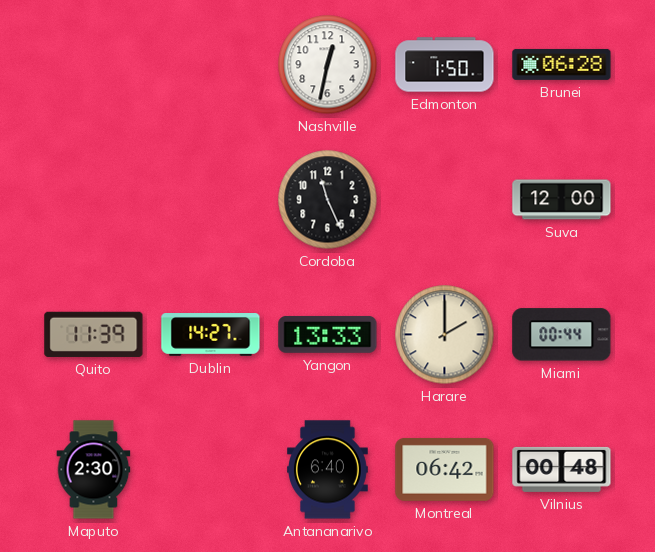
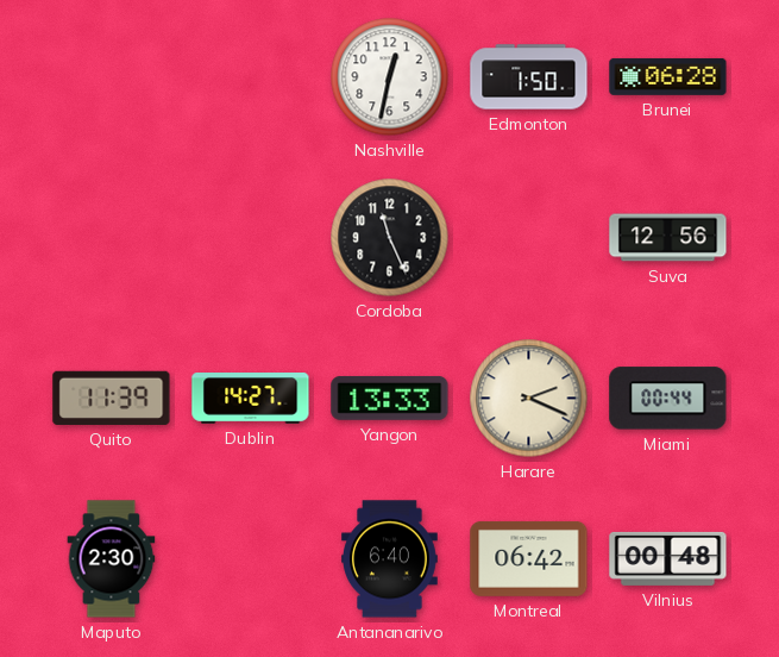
Suva: 12:00 -> 12:56
Harare: 2:00 -> 2:19
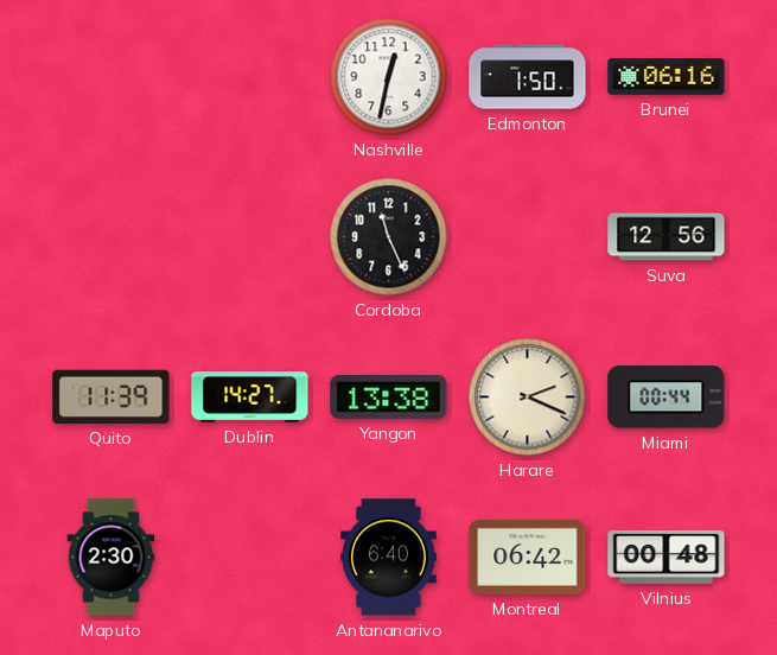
Brunei: 06:28 -> 06:16
Yangon: 13:33 -> 13:38
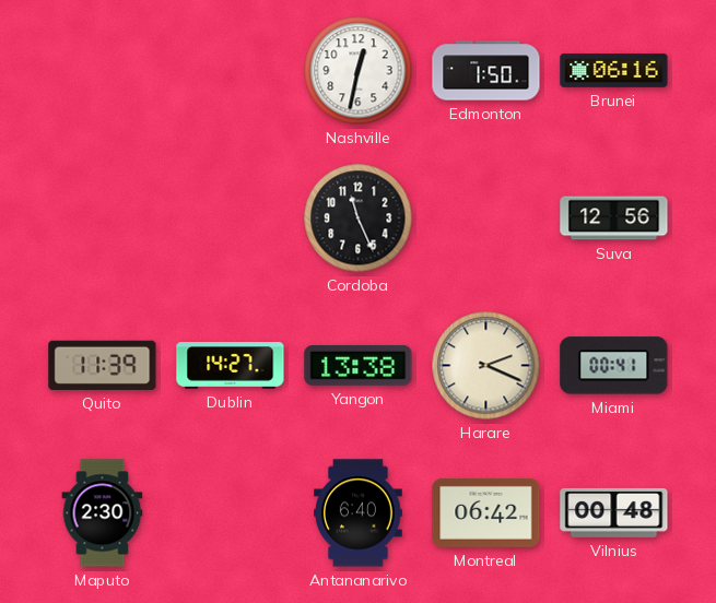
Miami: 00:44 -> 00:41
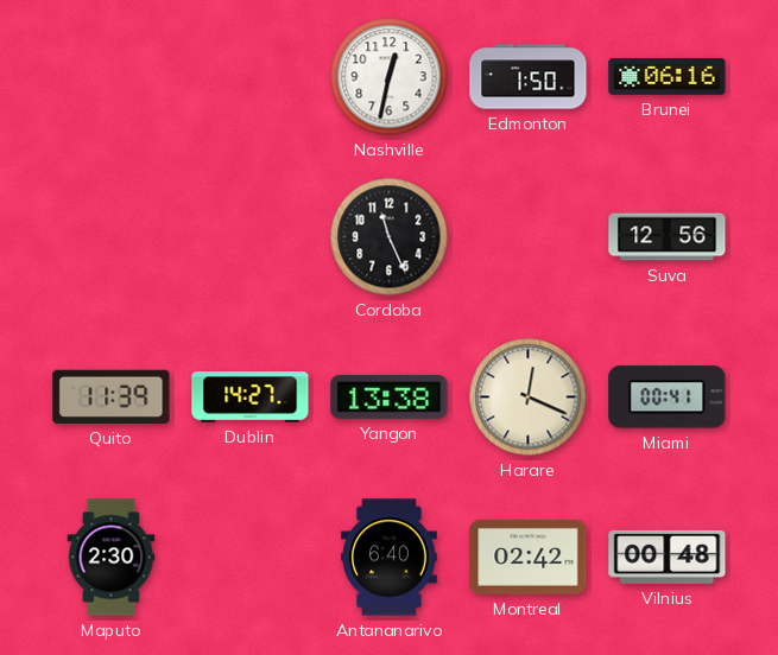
Harare: 2:19 -> 12:19
Montreal: 06:42 -> 02:42
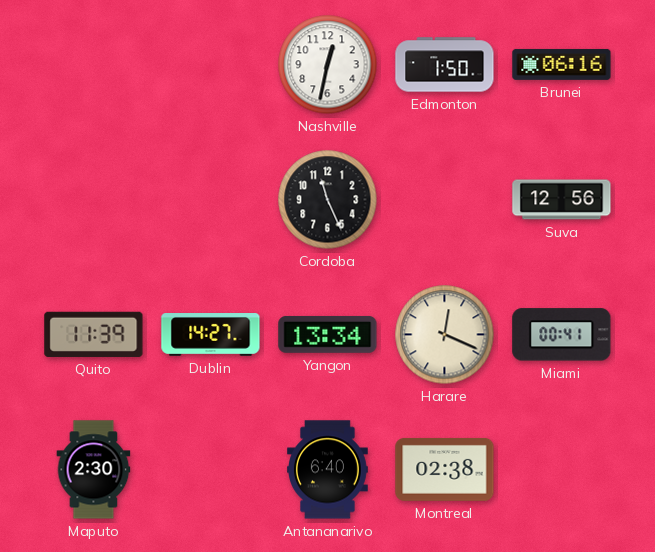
Yangon: 13:38 -> 13:34
Montreal: 02:42 -> 02:38
Vilnius: 00:48 -> none
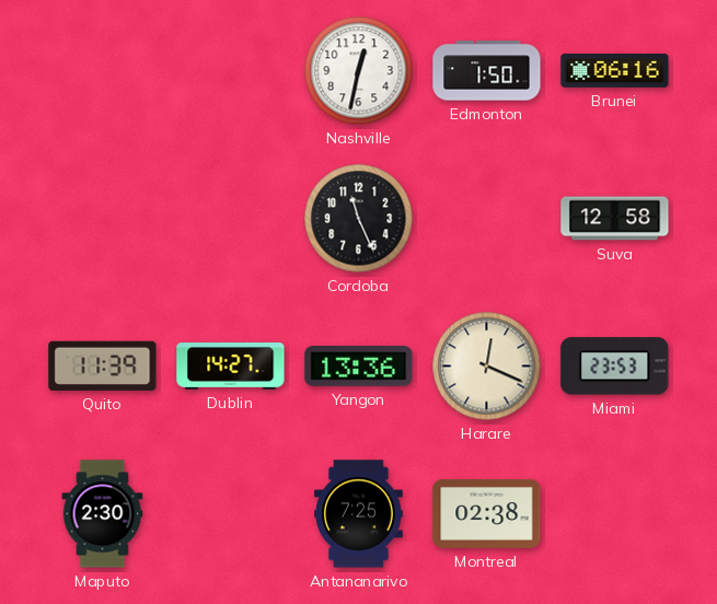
Suva: 12:56 -> 12:58
Yangon: 13:34 -> 13:36
Miami: 00:41 -> 23:53
Antananarivo: 6:40 -> 7:25
